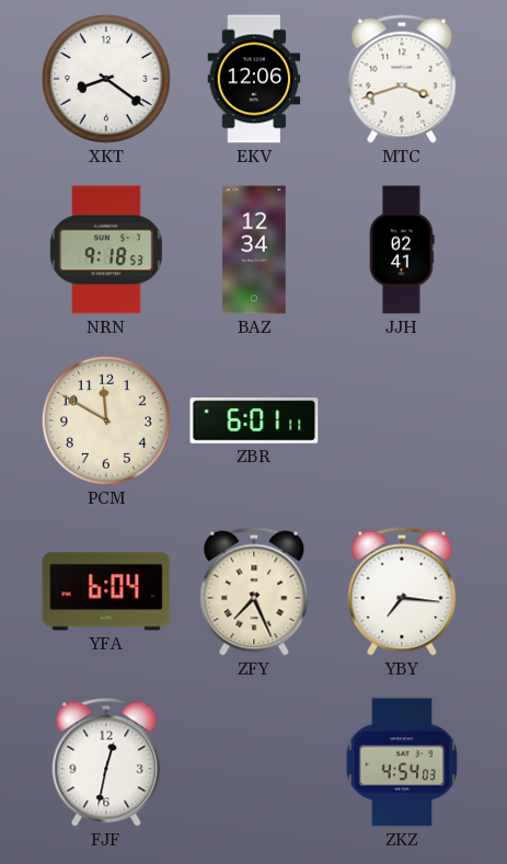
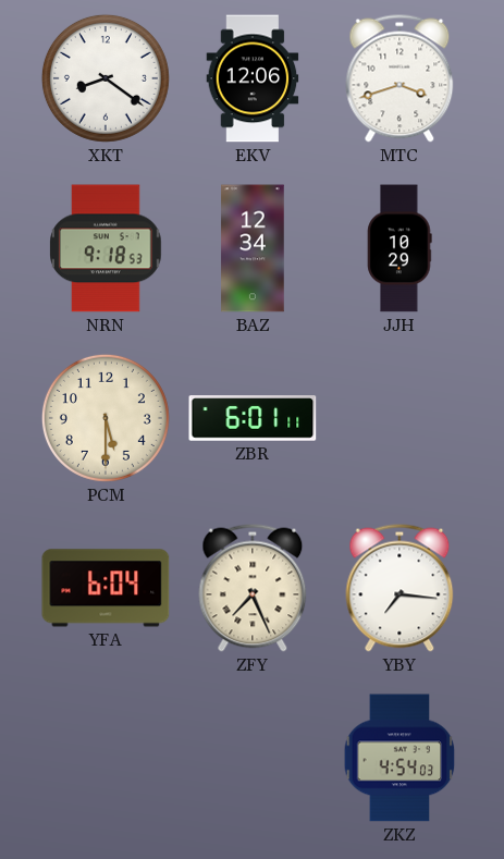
JJH: 02:41 -> 10:29
PCM: 11:50 -> 5:30
FJF: 12:32 -> none
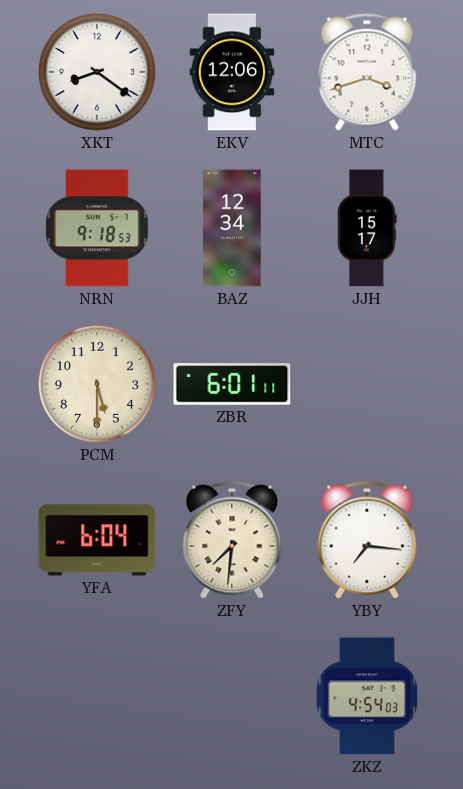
JJH: 10:29 -> 15:17
ZFY: 7:26 -> 7:31
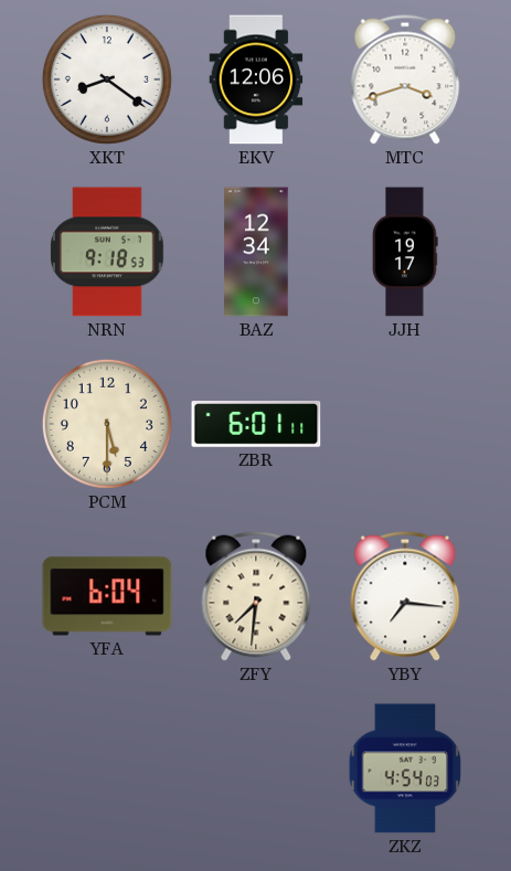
JJH: 15:17 -> 19:17
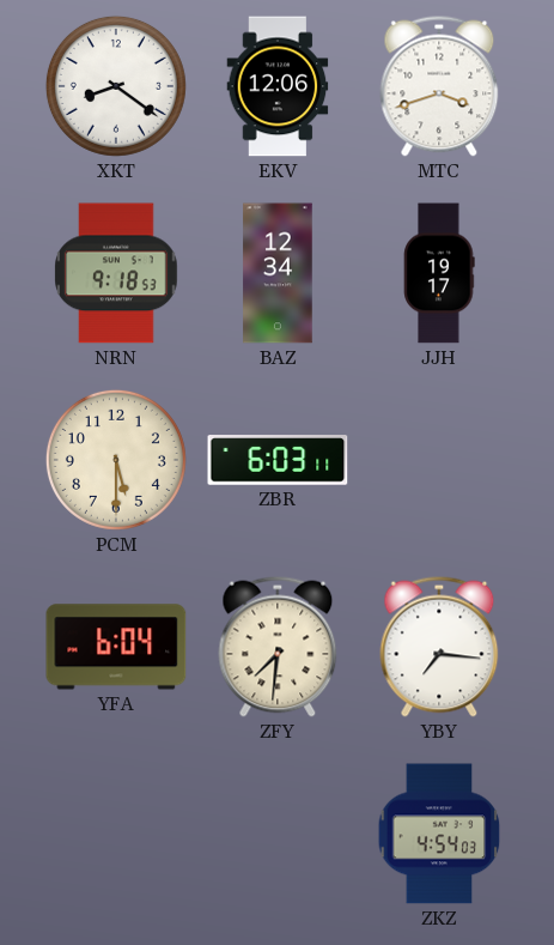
ZBR: 6:01 -> 6:03
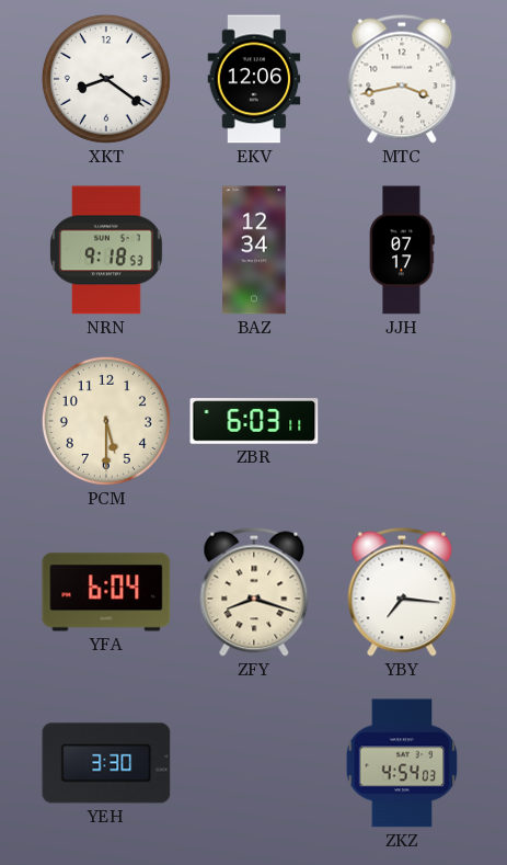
MTC: 3:42 -> 3:43
JJH: 19:17 -> 07:17
ZFY: 7:31 -> 8:18
YEH: none -> 3:30
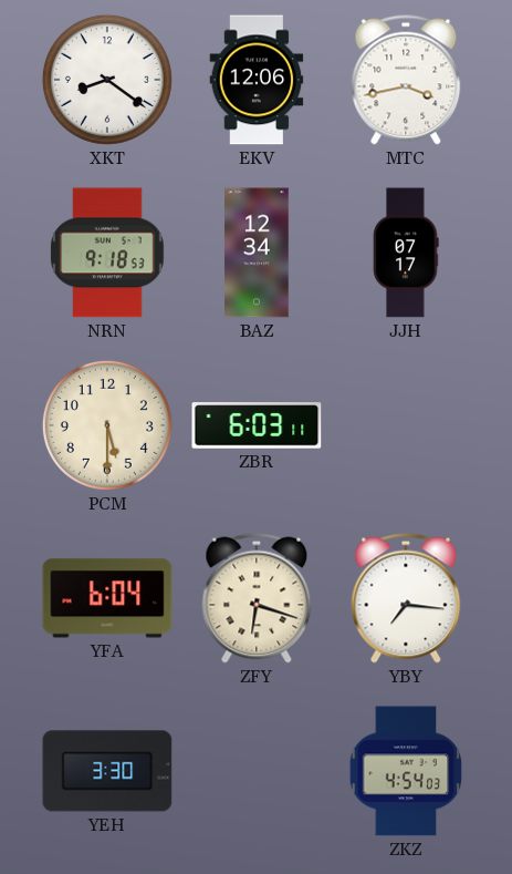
ZFY: 8:18 -> 6:18
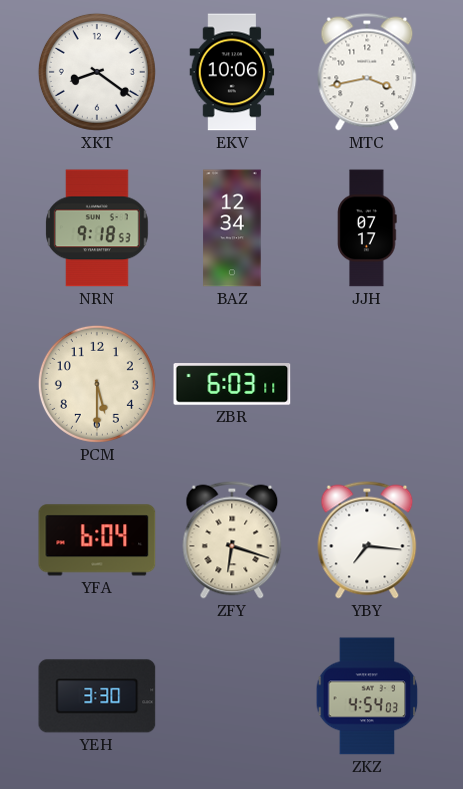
EKV: 12:06 -> 10:06
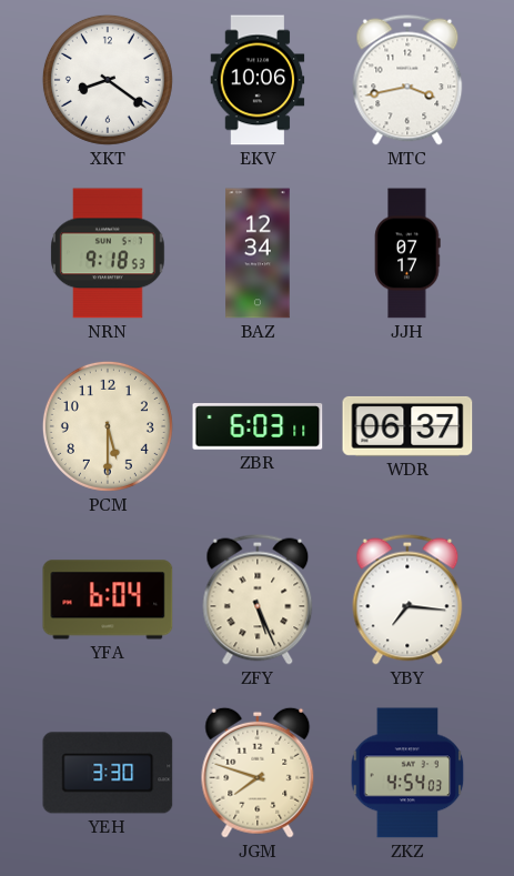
WDR: none -> 06:37
ZFY: 6:18 -> 5:26
JGM: none -> 7:48
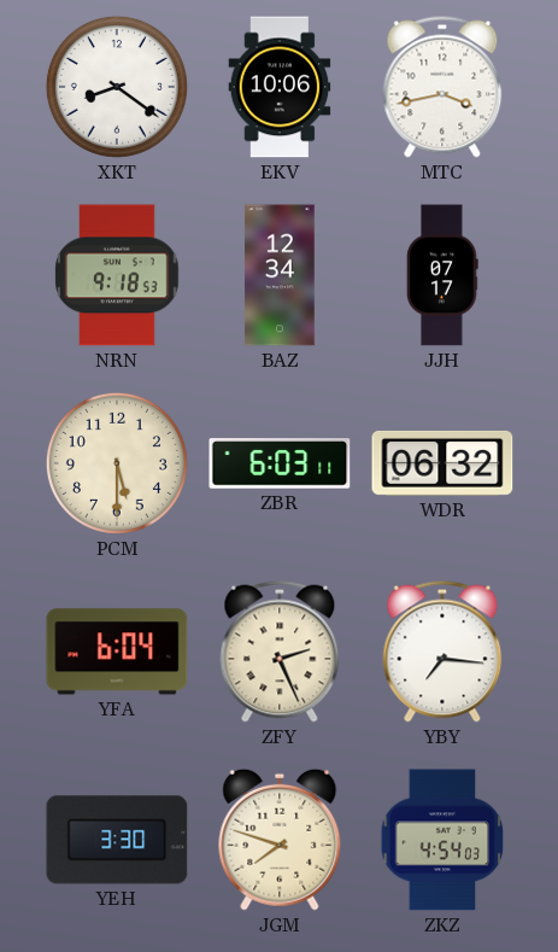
WDR: 06:37 -> 06:32
ZFY: 5:26 -> 2:26
